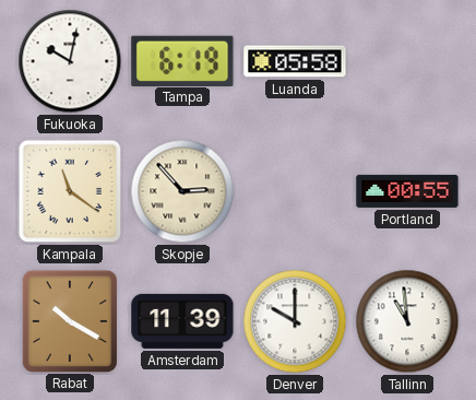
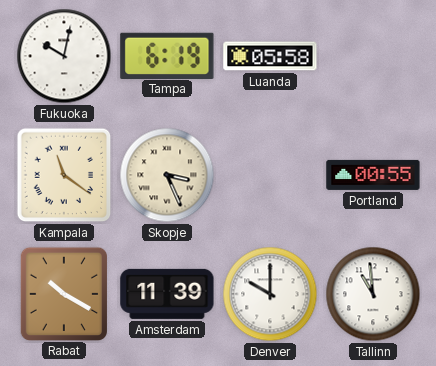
Skopje: 2:53 -> 3:26
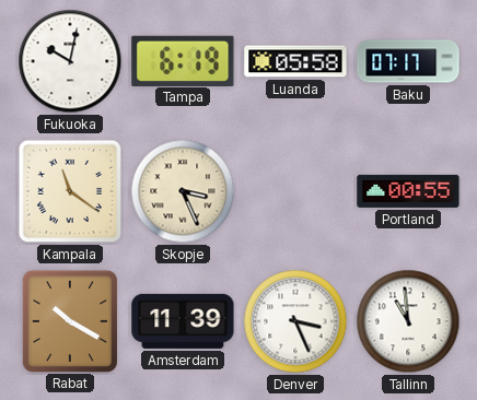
Baku: none -> 07:17
Denver: 10:00 -> 3:26
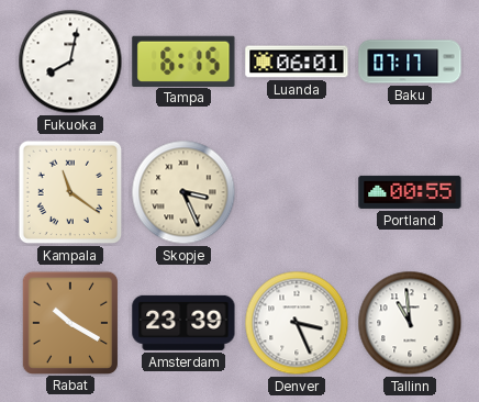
Fukuoka: 10:02 -> 8:02
Tampa: 6:19 -> 6:15
Luanda: 05:58 -> 06:01
Amsterdam: 11:39 -> 23:39
